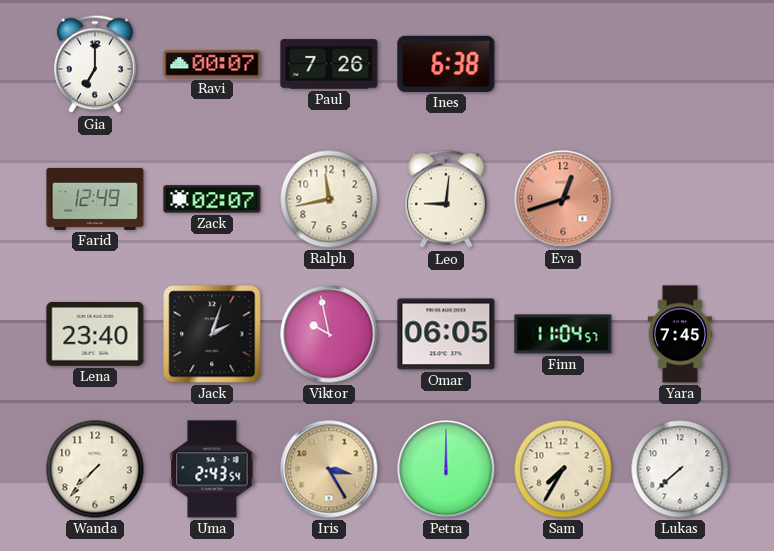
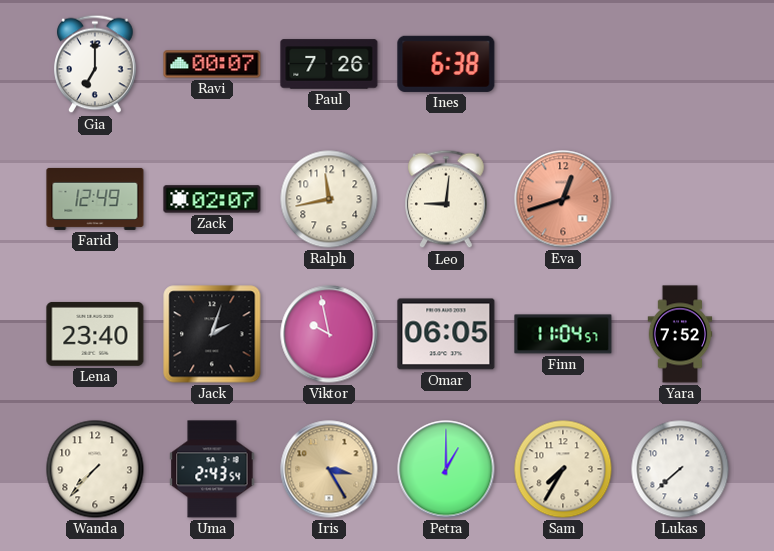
Yara: 7:45 -> 7:52
Petra: 12:00 -> 1:00
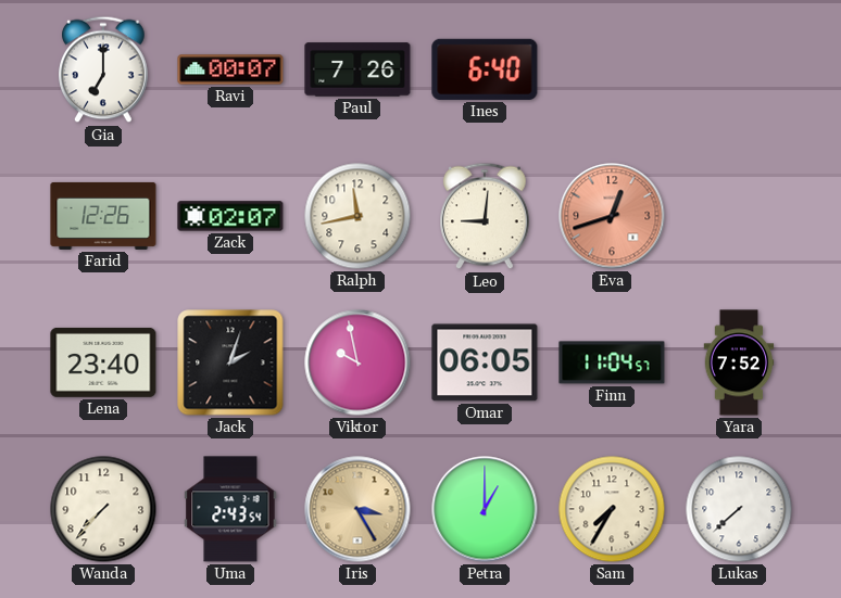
Ines: 6:38 -> 6:40
Farid: 12:49 -> 12:26
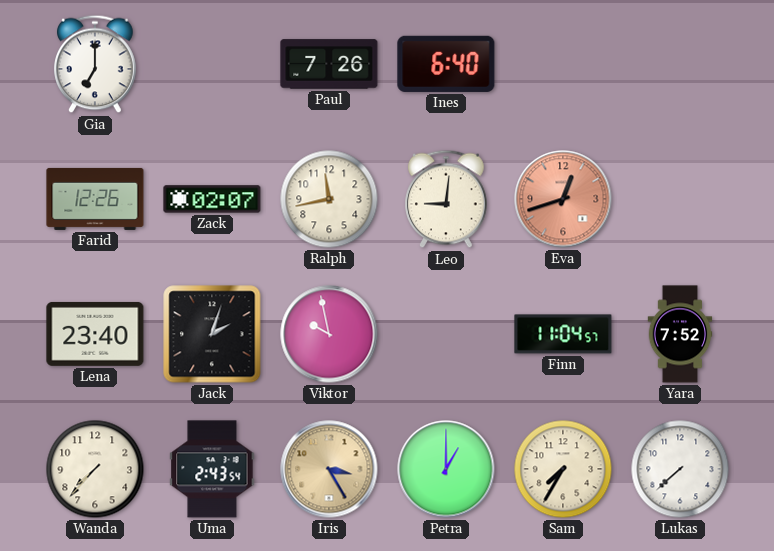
Ravi: 00:07 -> none
Omar: 06:05 -> none
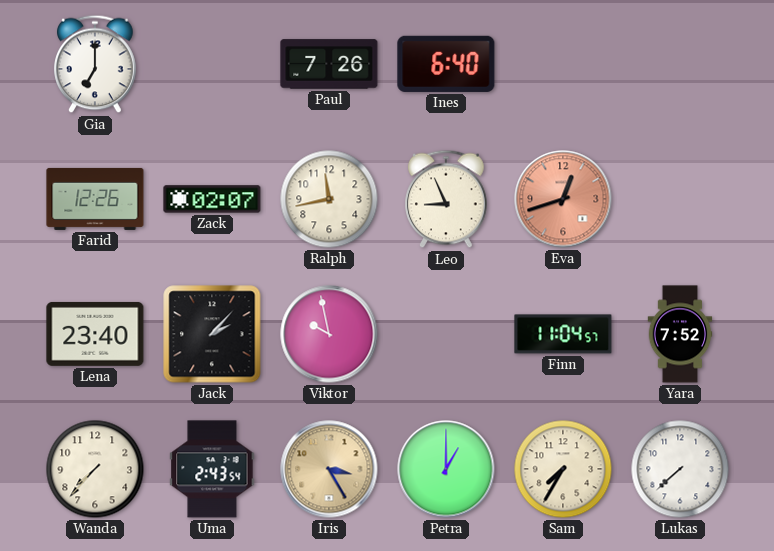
Leo: 9:01 -> 8:56
Jack: 2:03 -> 2:07
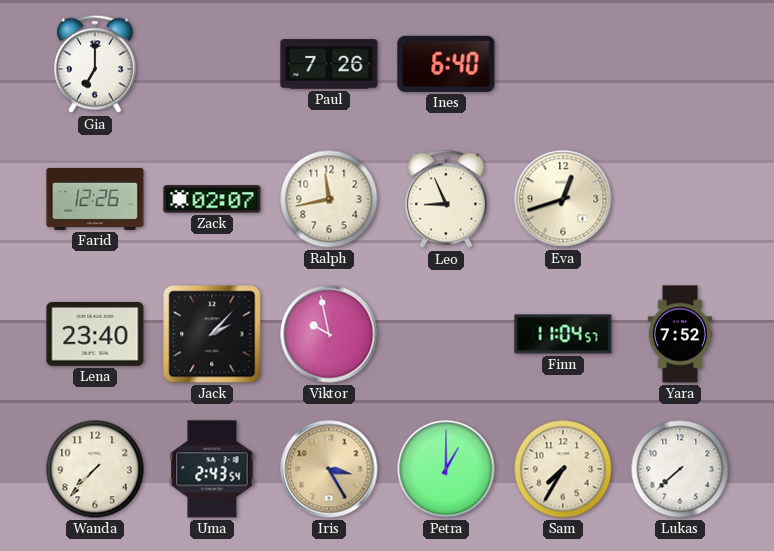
Eva dial: salmon -> cream
